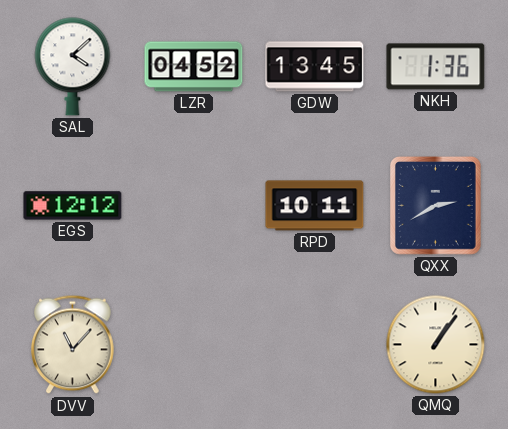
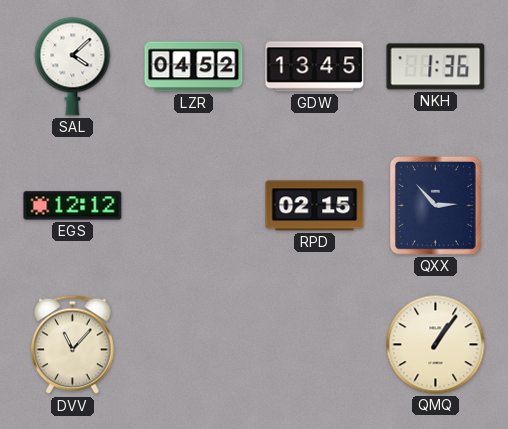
RPD: 10:11 -> 02:15
QXX: 2:40 -> 2:53
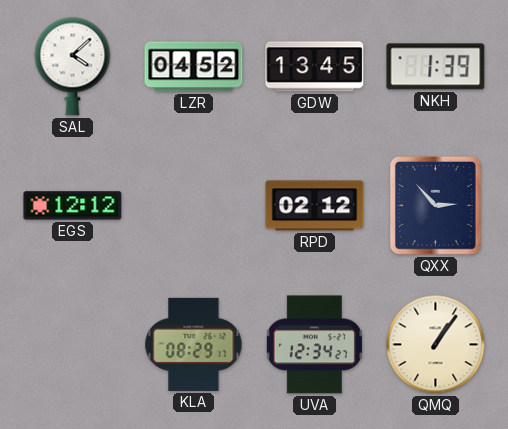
NKH: 1:36 -> 1:39
RPD: 02:15 -> 02:12
DVV: 11:07 -> none
KLA: none -> 08:29
UVA: none -> 12:34
